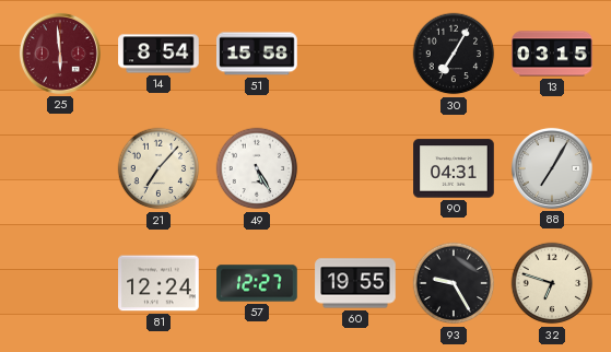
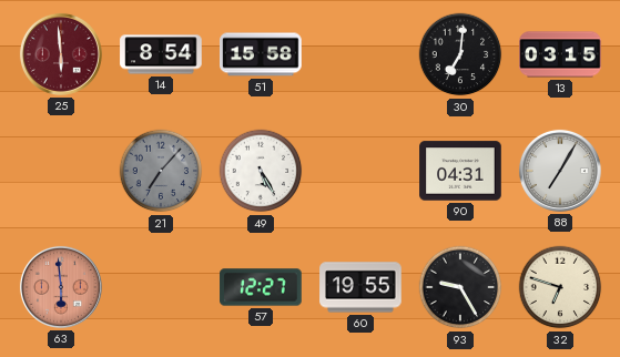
30: 7:05 -> 7:01
21 dial: cream -> grey
63: none -> 5:59
81: 12:24 -> none
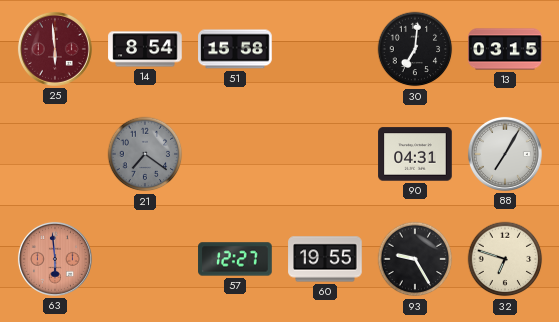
21: 7:07 -> 7:21
49: 5:25 -> none
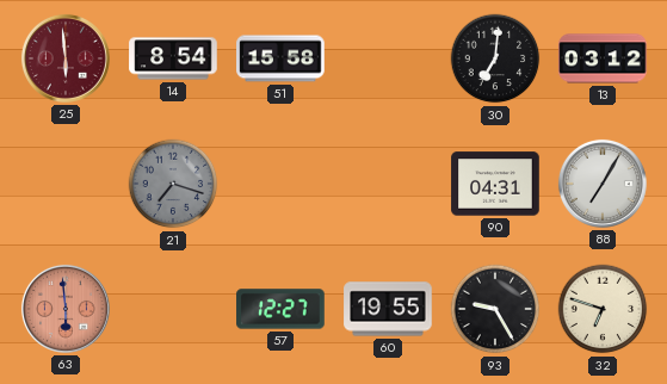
13: 03:15 -> 03:12
21: 7:21 -> 7:18
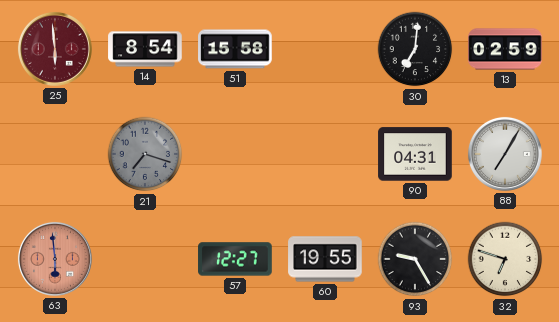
13: 03:12 -> 02:59
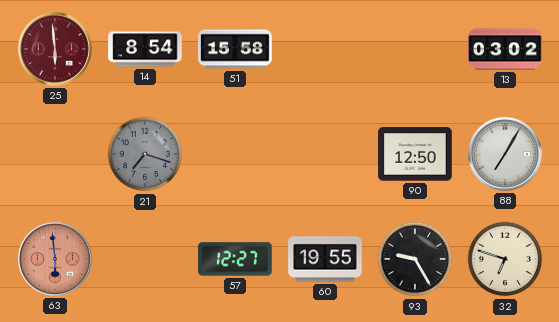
30: 7:01 -> none
13: 02:59 -> 03:02
90: 04:31 -> 12:50
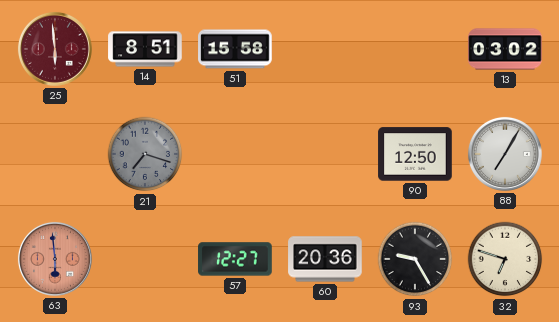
14: 8:54 -> 8:51
60: 19:55 -> 20:36
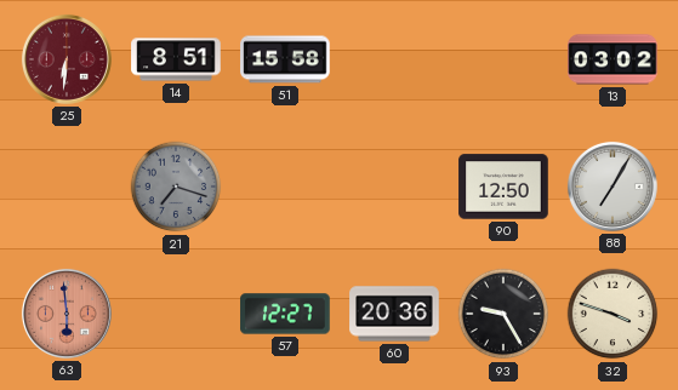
25: 5:59 -> 6:31
32: 6:48 -> 3:48
